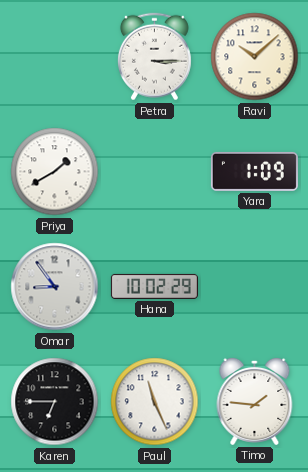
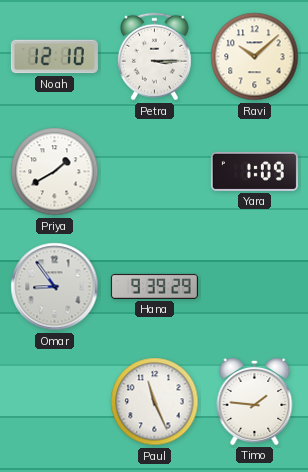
Noah: none -> 12:10
Hana: 10:02 -> 9:39
Karen: 6:45 -> none
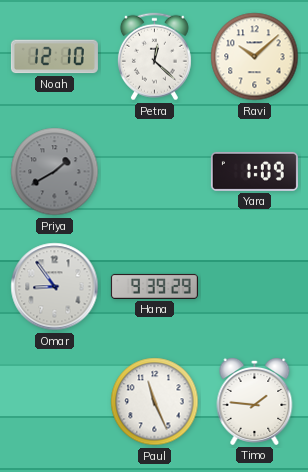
Petra: 3:15 -> 12:22
Priya dial: white -> grey
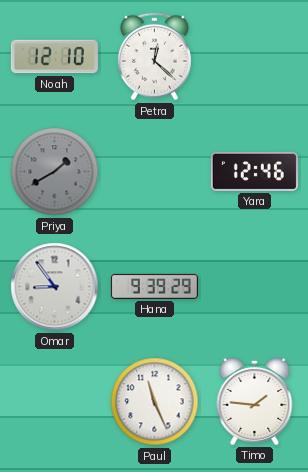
Ravi: 10:08 -> none
Yara: 1:09 -> 12:46
